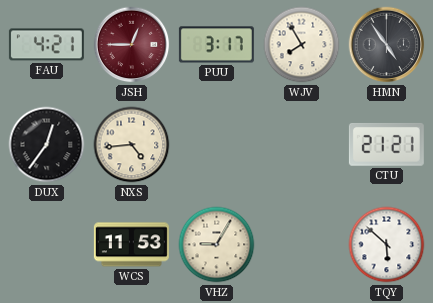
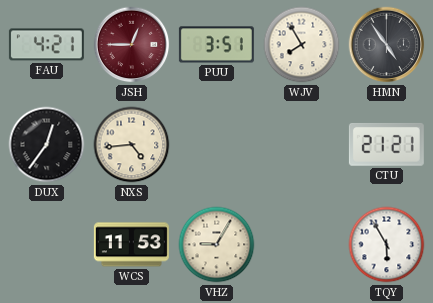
PUU: 3:17 -> 3:51
TQY: 5:52 -> 5:55
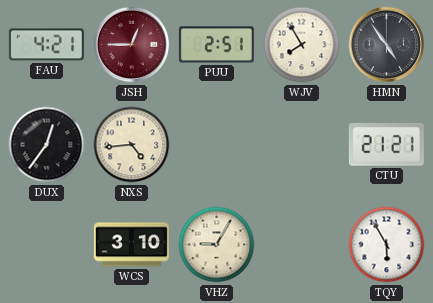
PUU: 3:51 -> 2:51
WCS: 11:53 -> 3:10
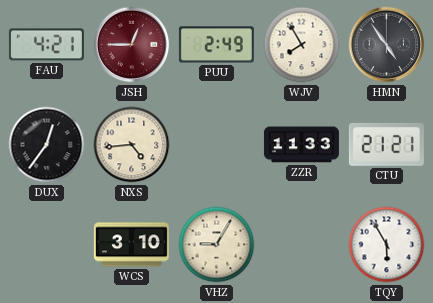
PUU: 2:51 -> 2:49
ZZR: none -> 11:33
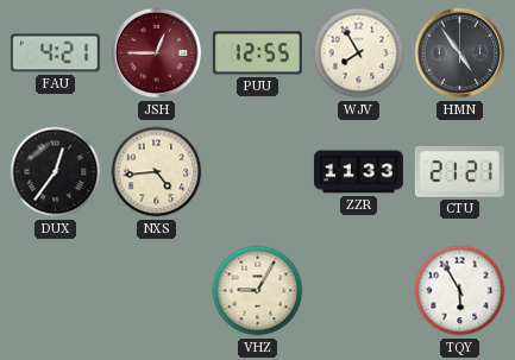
PUU: 2:49 -> 12:55
WCS: 3:10 -> none
